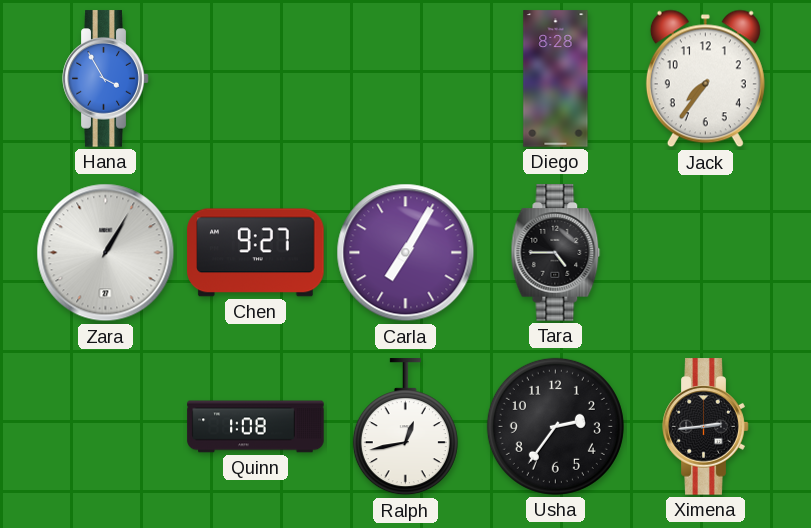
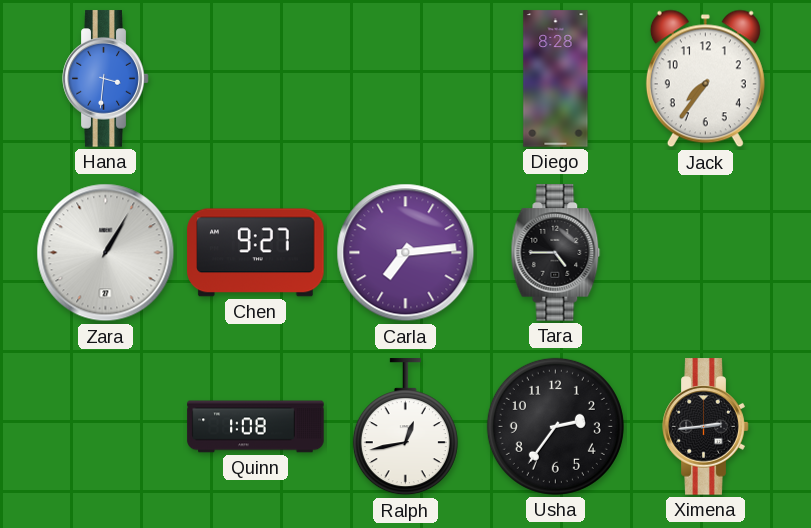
Hana: 3:55 -> 3:31
Carla: 7:05 -> 7:14
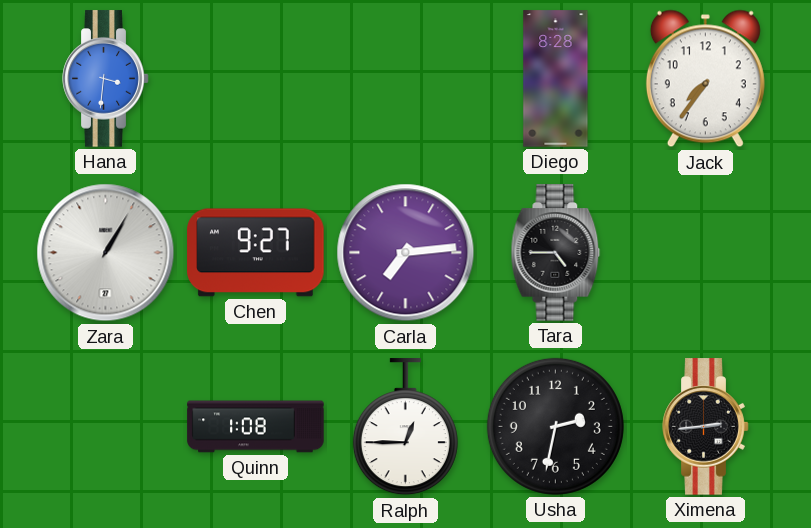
Ralph: 12:43 -> 12:45
Usha: 2:36 -> 2:32
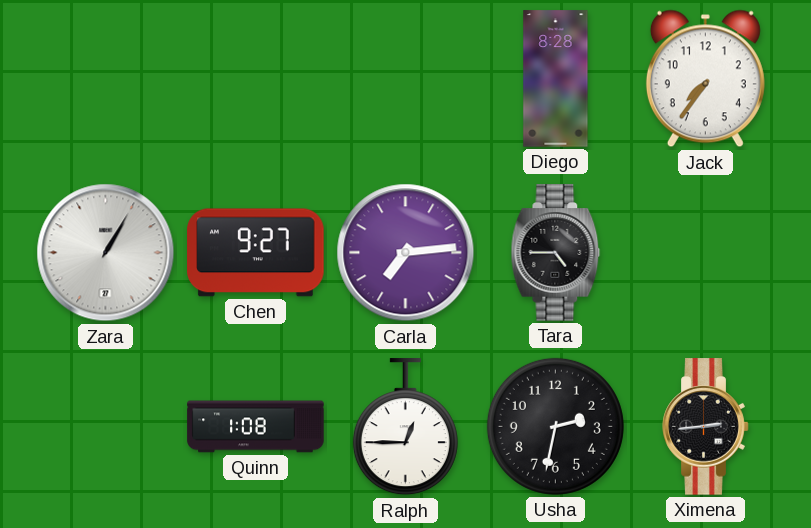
Hana: 3:31 -> none
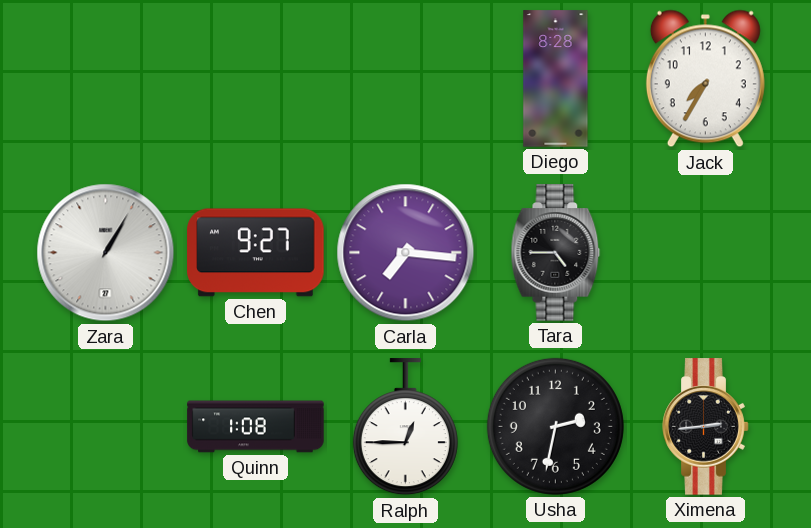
Jack: 7:36 -> 7:35
Carla: 7:14 -> 7:16
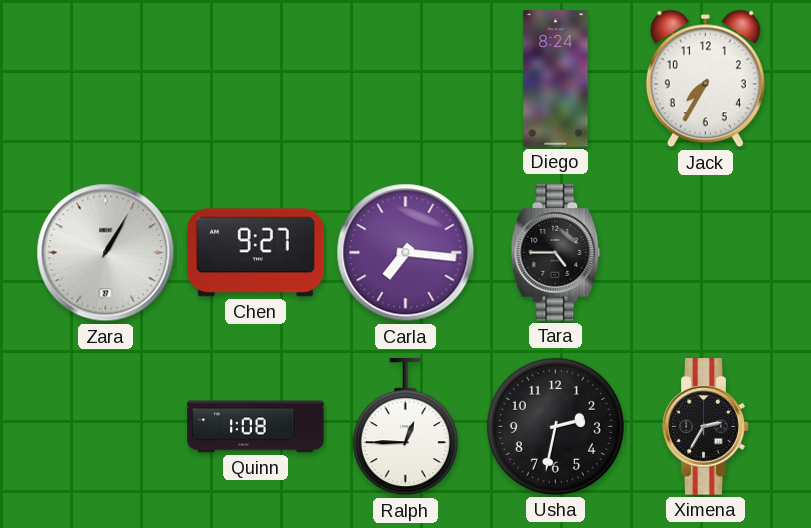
Diego: 8:28 -> 8:24
Ximena: 2:44 -> 2:35
